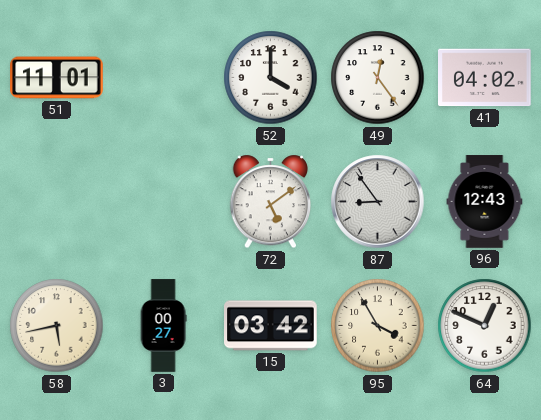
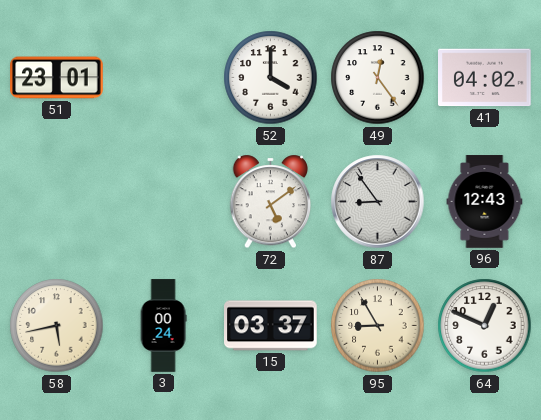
51: 11:01 -> 23:01
3: 00:27 -> 00:24
15: 03:42 -> 03:37
95: 3:55 -> 8:55
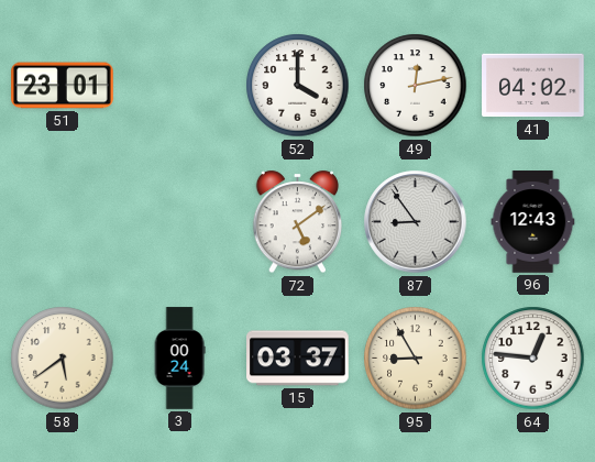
49: 12:24 -> 12:13
58: 5:43 -> 5:39
64: 12:49 -> 12:46
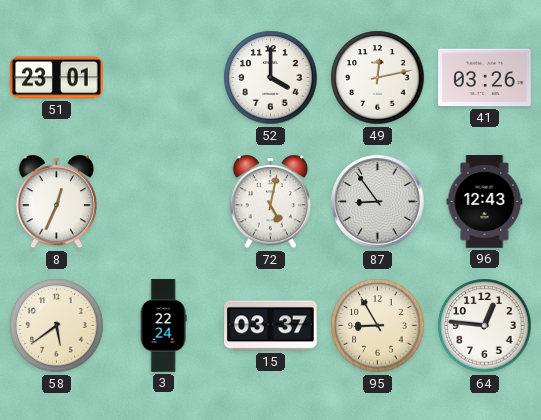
41: 04:02 -> 03:26
8: none -> 12:34
72: 5:09 -> 5:02
3: 00:24 -> 22:24
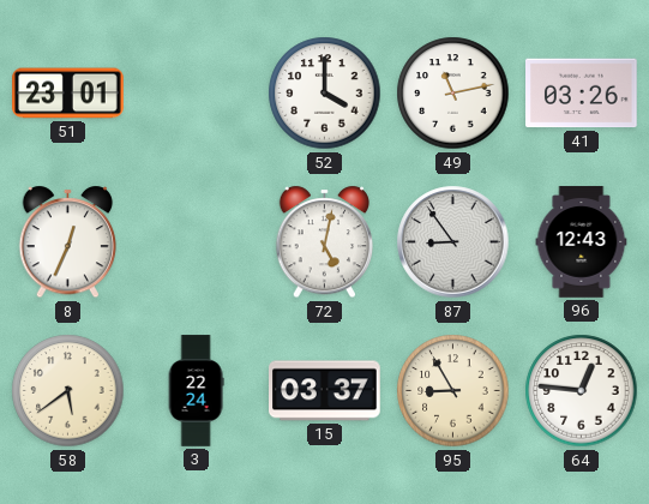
49: 12:13 -> 11:13
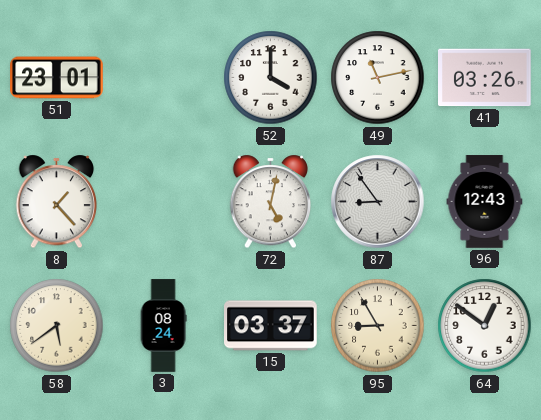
8: 12:34 -> 1:23
3: 22:24 -> 08:24
64: 12:46 -> 12:51
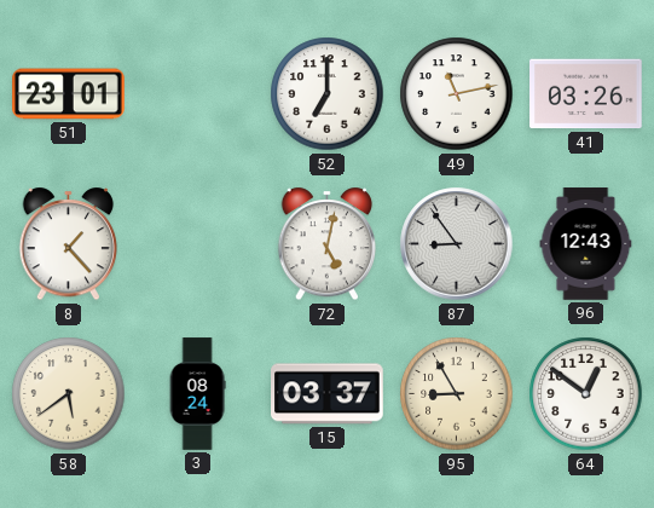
52: 4:00 -> 7:00
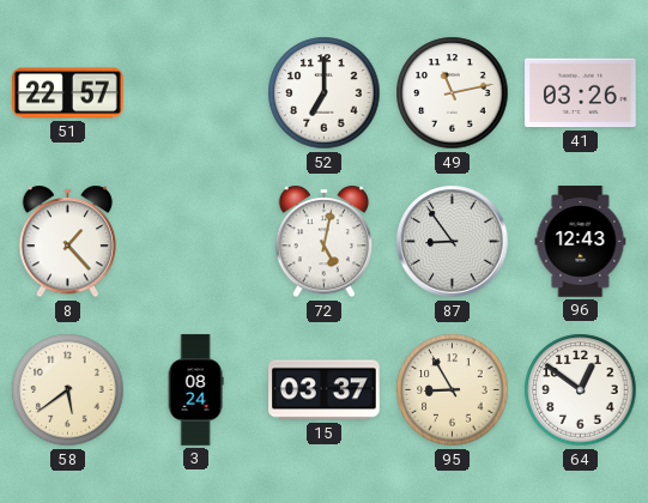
51: 23:01 -> 22:57
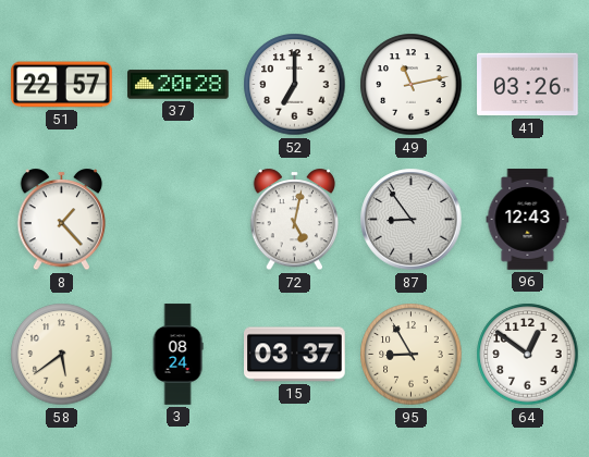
37: none -> 20:28
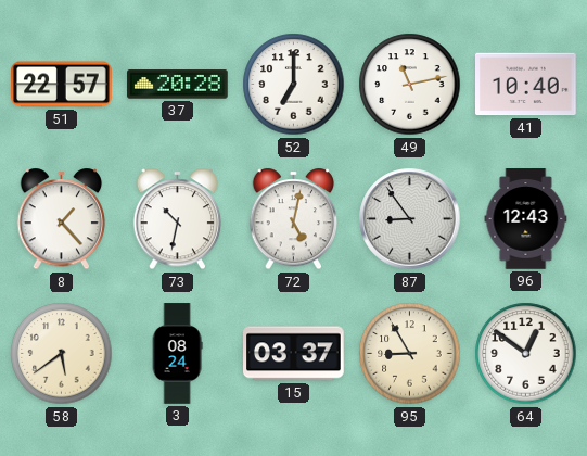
41: 03:26 -> 10:40
73: none -> 10:32
